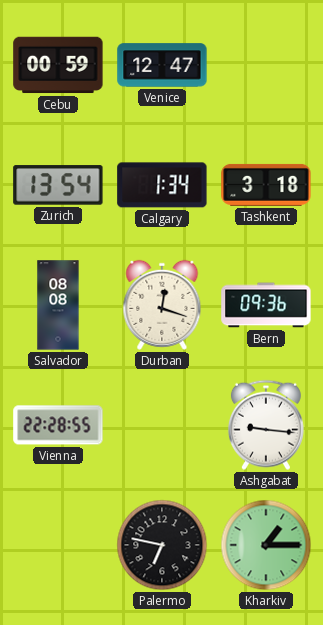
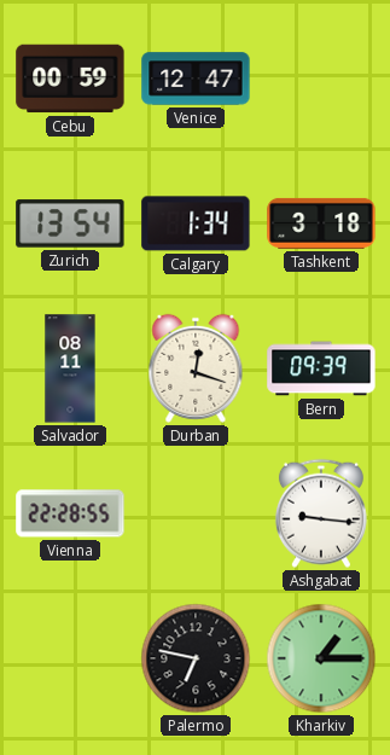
Salvador: 08:08 -> 08:11
Bern: 09:36 -> 09:39
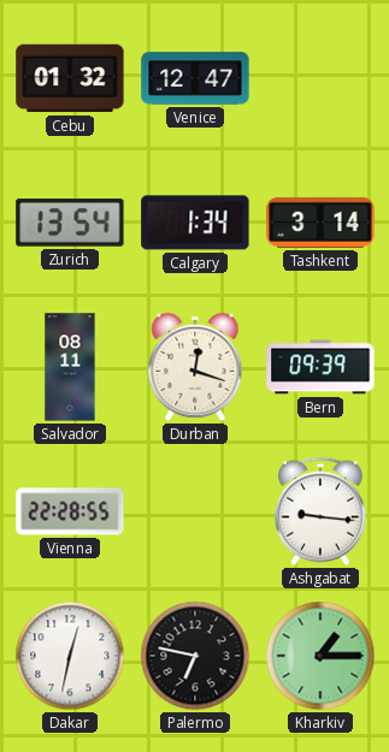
Cebu: 00:59 -> 01:32
Tashkent: 3:18 -> 3:14
Dakar: none -> 12:32
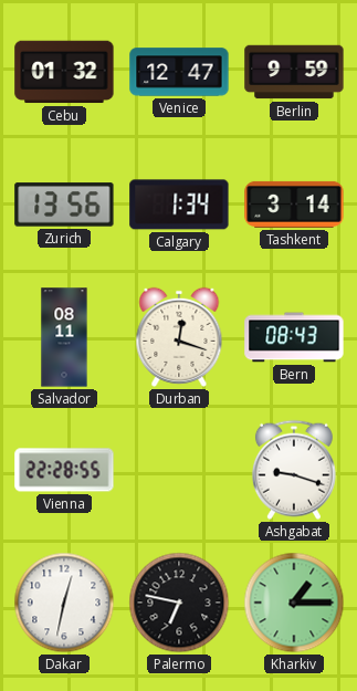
Berlin: none -> 9:59
Zurich: 13:54 -> 13:56
Bern: 09:39 -> 08:43
Ashgabat: 9:16 -> 9:18
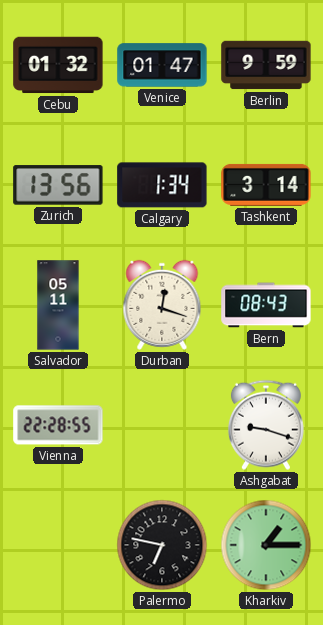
Venice: 12:47 -> 01:47
Salvador: 08:11 -> 05:11
Dakar: 12:32 -> none
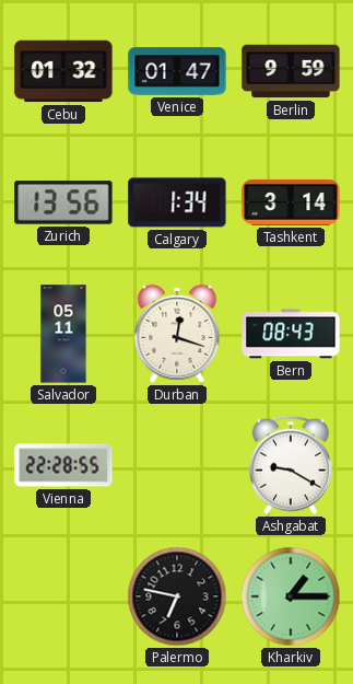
Ashgabat: 9:18 -> 9:20
